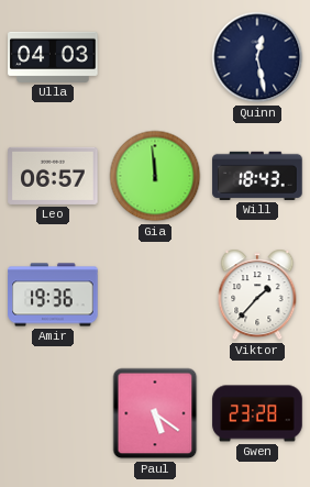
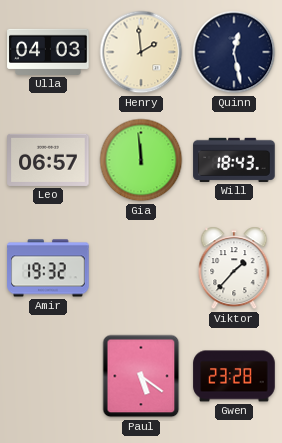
Henry: none -> 1:59
Amir: 19:36 -> 19:32
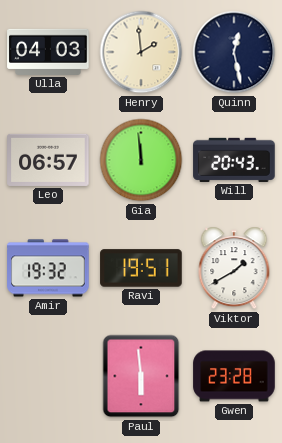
Will: 18:43 -> 20:43
Ravi: none -> 19:51
Viktor: 1:37 -> 1:40
Paul: 5:21 -> 5:59
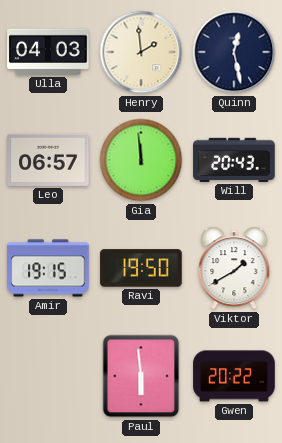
Amir: 19:32 -> 19:15
Ravi: 19:51 -> 19:50
Gwen: 23:28 -> 20:22
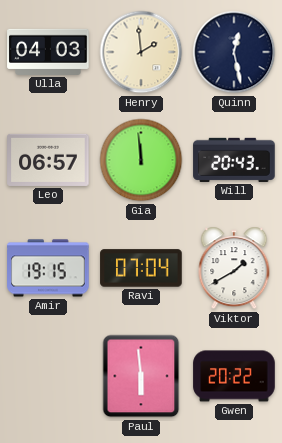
Ravi: 19:50 -> 07:04
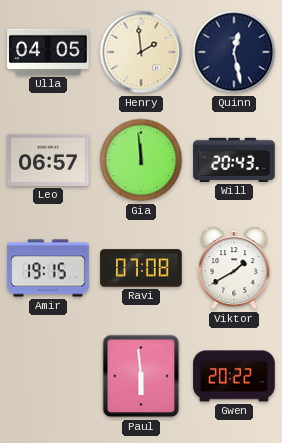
Ulla: 04:03 -> 04:05
Ravi: 07:04 -> 07:08
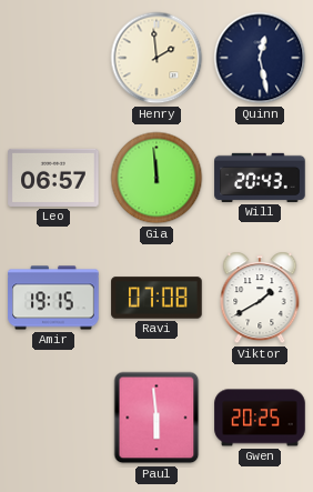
Ulla: 04:05 -> none
Gwen: 20:22 -> 20:25
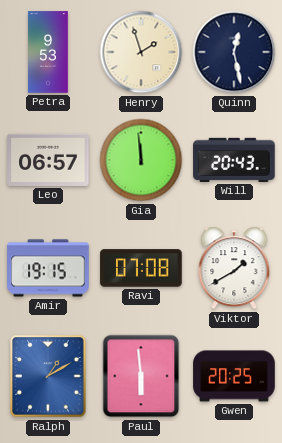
Petra: none -> 9:53
Henry: 1:59 -> 1:57
Ralph: none -> 1:10
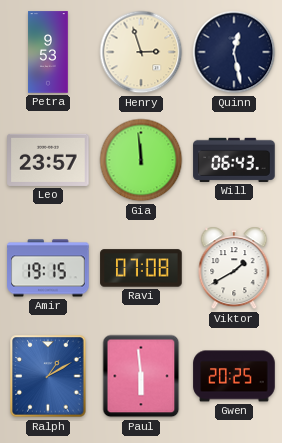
Henry: 1:57 -> 2:57
Leo: 06:57 -> 23:57
Will: 20:43 -> 06:43
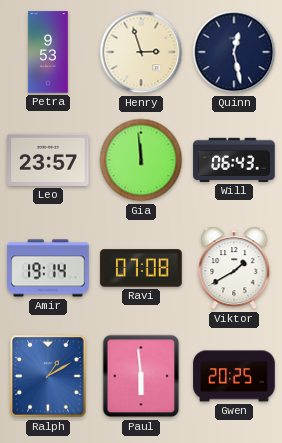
Amir: 19:15 -> 19:14
